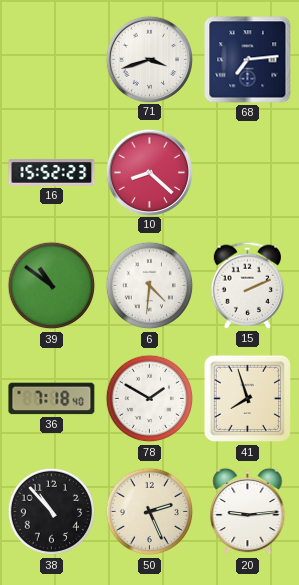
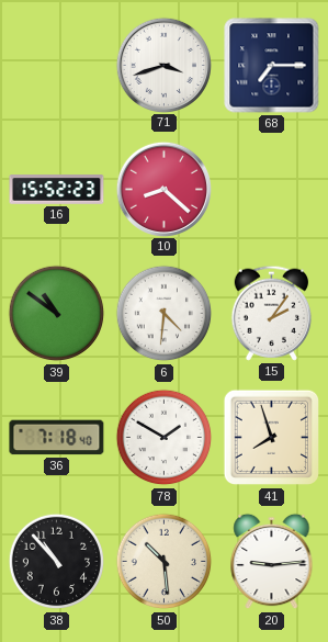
68: 7:14 -> 7:15
15: 2:11 -> 2:06
50: 2:26 -> 10:29
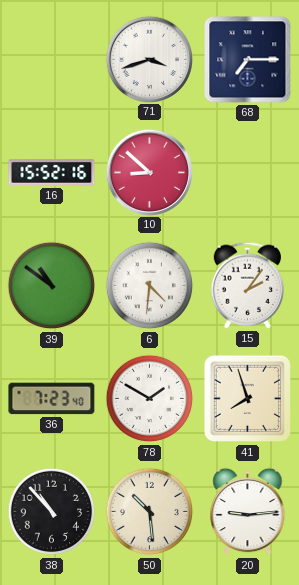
16: 15:52:23 -> 15:52:16
10: 8:22 -> 8:52
36: 7:18 -> 7:23
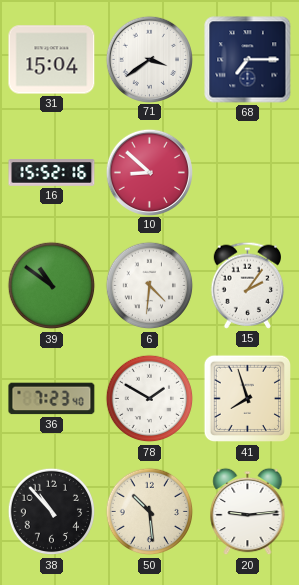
31: none -> 15:04
71: 3:42 -> 3:39
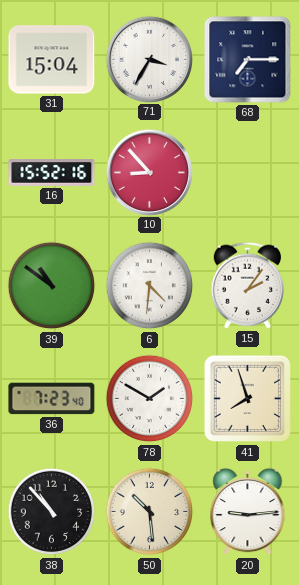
71: 3:39 -> 3:35
10: 8:52 -> 8:53
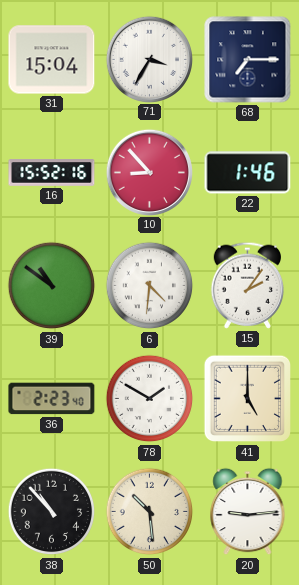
22: none -> 1:46
36: 7:23 -> 2:23
41: 7:57 -> 5:00
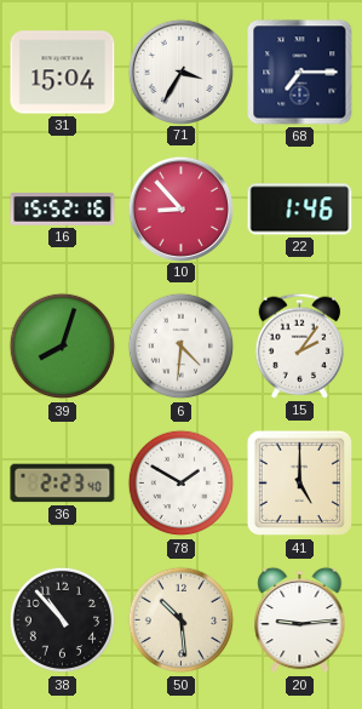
39: 10:51 -> 8:03
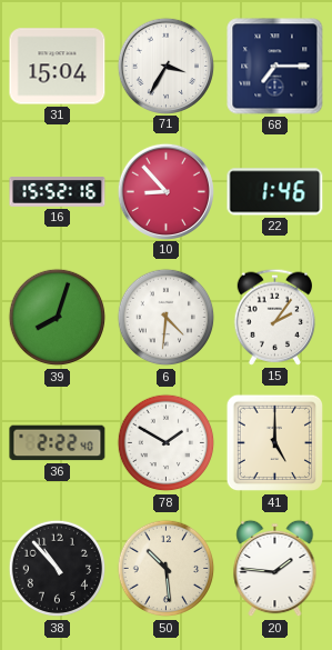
36: 2:23 -> 2:22
20: 9:14 -> 1:46
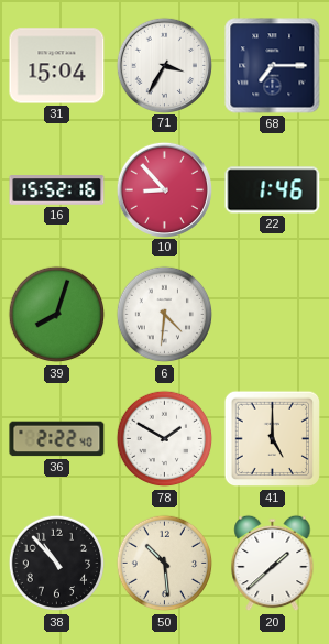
15: 2:06 -> none
20: 1:46 -> 1:38
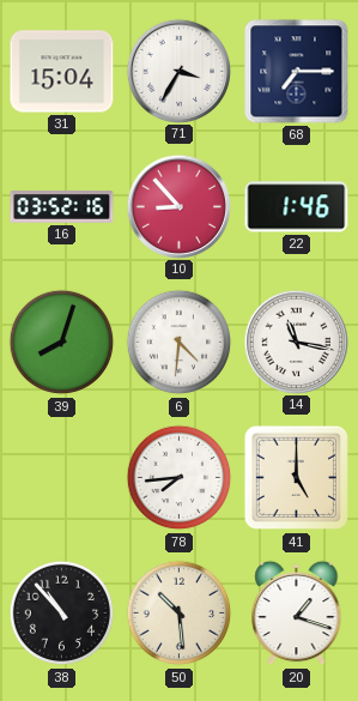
16: 15:52 -> 03:52
14: none -> 11:17
36: 2:22 -> none
78: 1:50 -> 7:44
20: 1:38 -> 1:18
